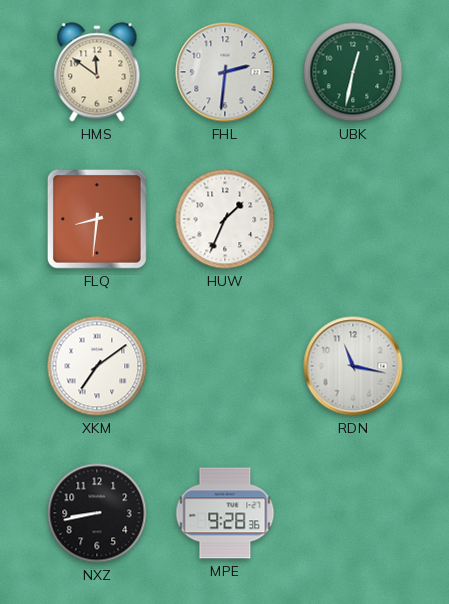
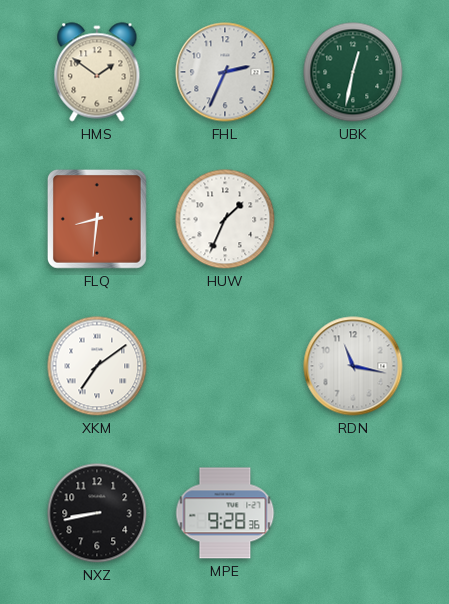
HMS: 11:51 -> 1:51
FHL: 2:31 -> 2:34
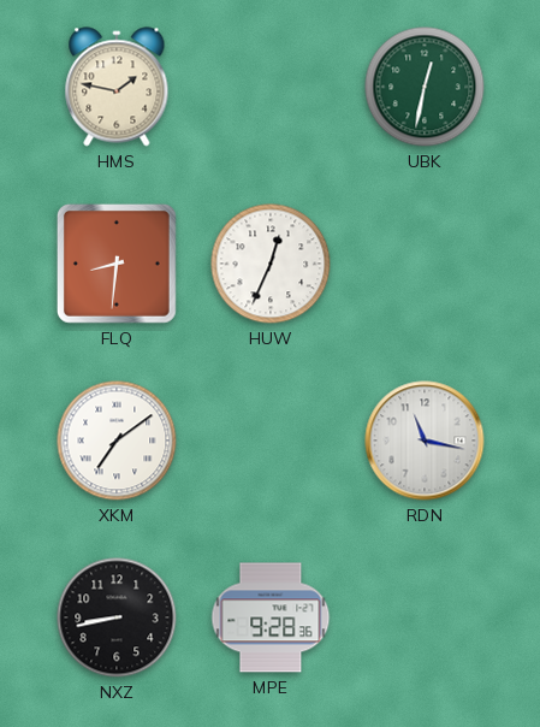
HMS: 1:51 -> 1:47
FHL: 2:34 -> none
HUW: 1:34 -> 12:34
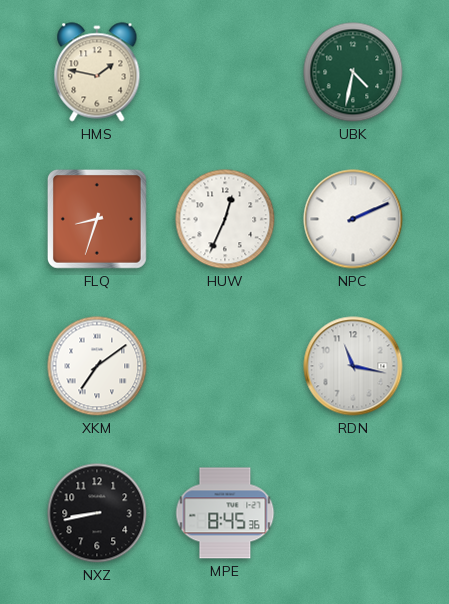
UBK: 12:32 -> 4:32
FLQ: 8:31 -> 8:33
NPC: none -> 2:11
MPE: 9:28 -> 8:45
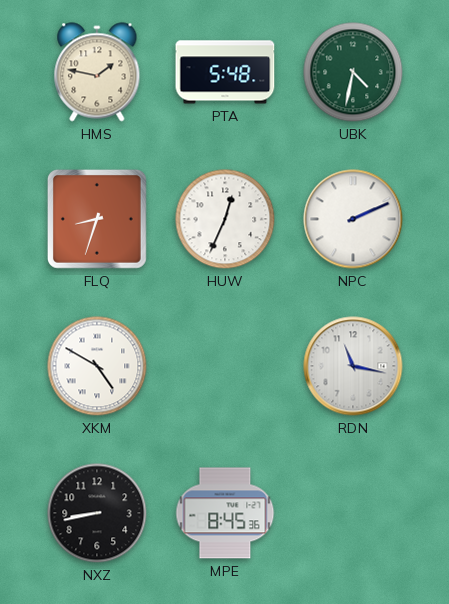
PTA: none -> 5:48
XKM: 7:09 -> 4:50
